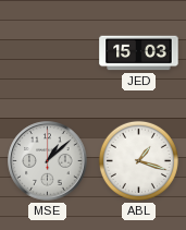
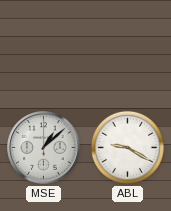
JED: 15:03 -> none
ABL: 1:18 -> 9:20
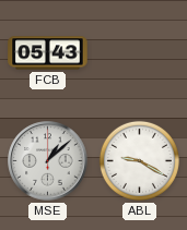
FCB: none -> 05:43
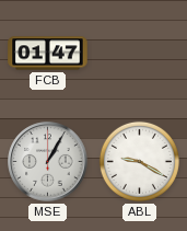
FCB: 05:43 -> 01:47
MSE: 1:08 -> 1:05
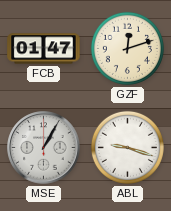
GZF: none -> 12:12
ABL: 9:20 -> 9:18
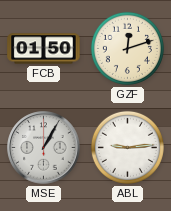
FCB: 01:47 -> 01:50
ABL: 9:18 -> 9:14
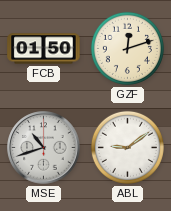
MSE: 1:05 -> 10:42
ABL: 9:14 -> 9:09
